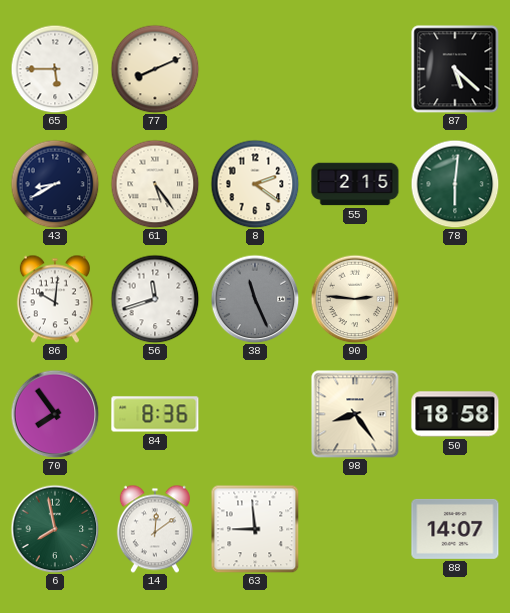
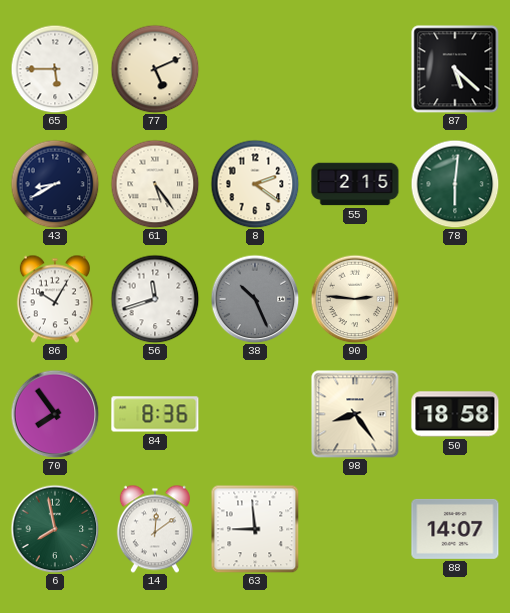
77: 8:11 -> 5:11
86: 10:01 -> 10:05
38: 11:26 -> 10:26
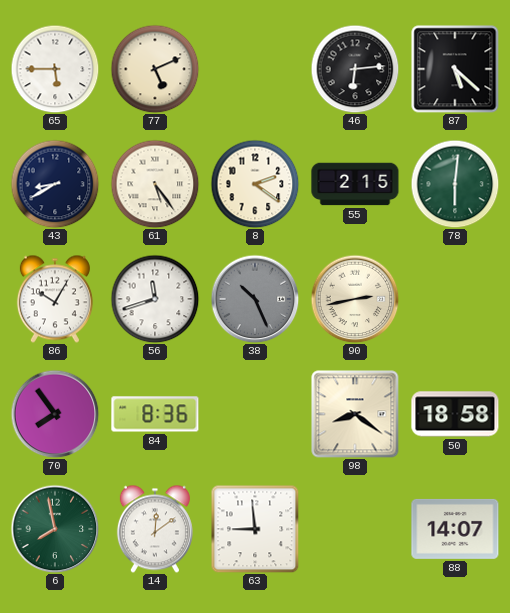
46: none -> 6:14
90: 2:46 -> 2:43
98: 8:24 -> 8:21
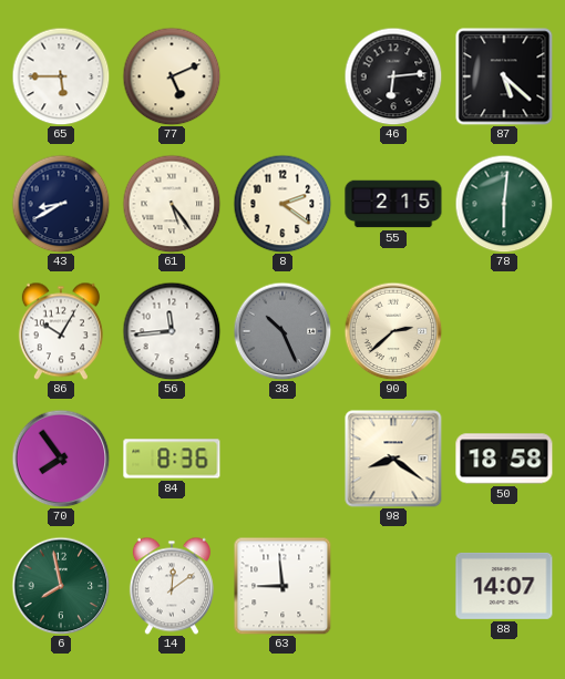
56: 11:42 -> 11:44
90: 2:43 -> 2:38
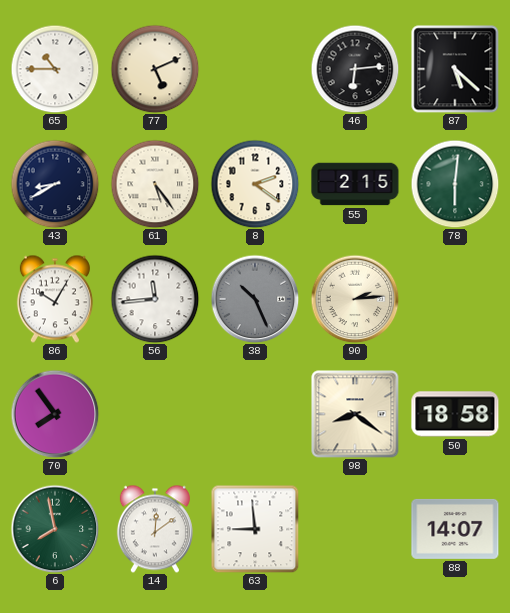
65: 5:45 -> 10:45
90: 2:38 -> 2:14
84: 8:36 -> none
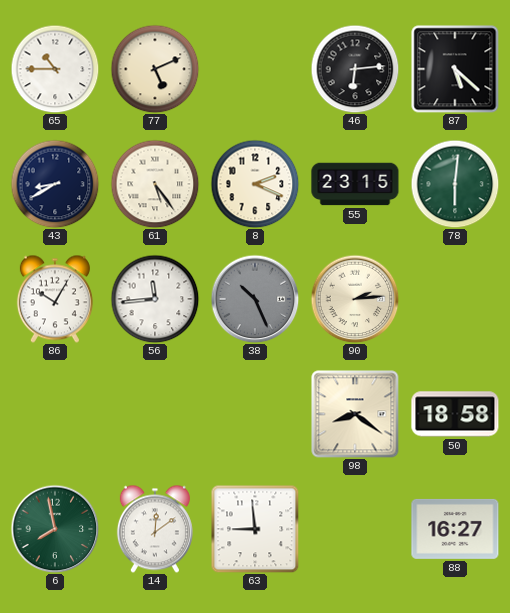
8: 2:21 -> 2:19
55: 2:15 -> 23:15
70: 7:54 -> none
88: 14:07 -> 16:27
